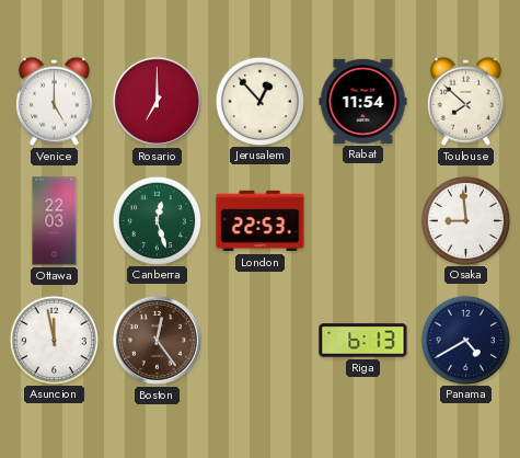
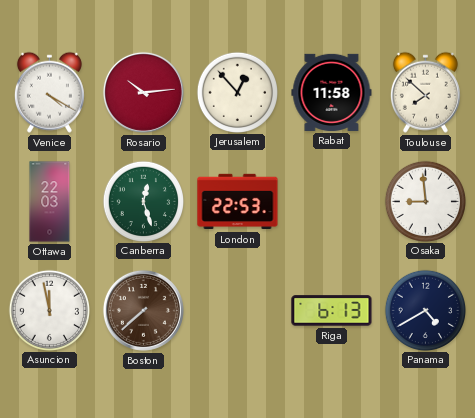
Venice: 5:00 -> 4:20
Rosario: 7:00 -> 10:14
Rabat: 11:54 -> 11:58
Boston: 12:24 -> 7:38
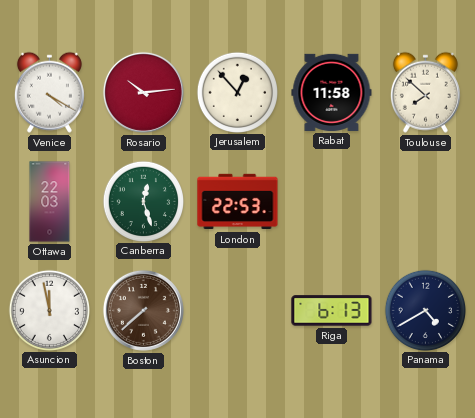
Osaka: 8:59 -> none
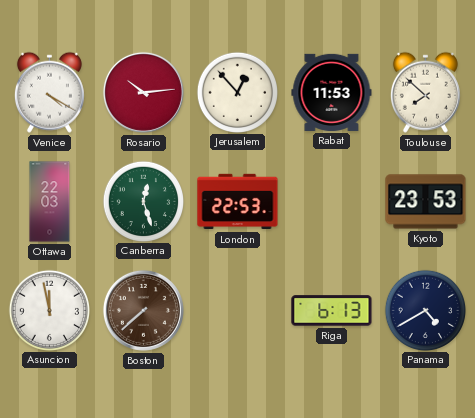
Rabat: 11:58 -> 11:53
Kyoto: none -> 23:53
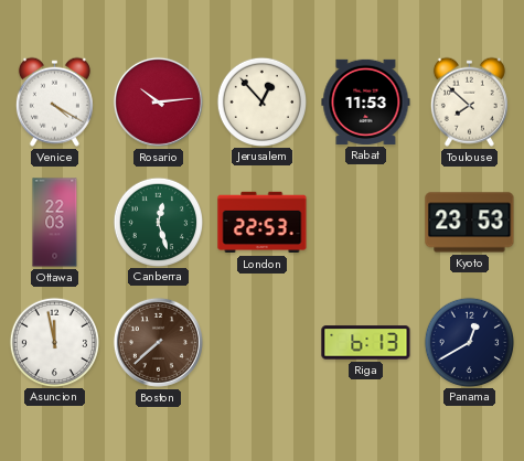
Panama: 4:40 -> 12:40
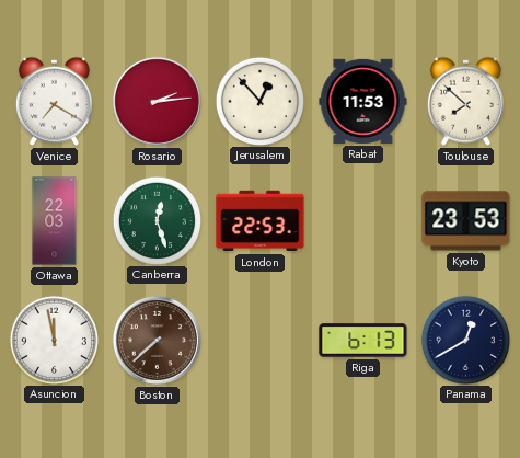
Venice: 4:20 -> 7:20
Rosario: 10:14 -> 2:14
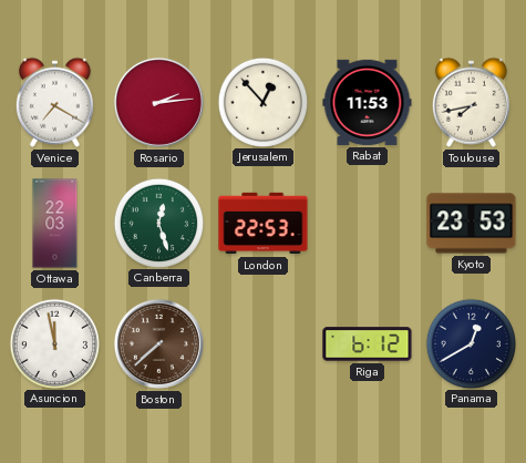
Toulouse: 7:52 -> 7:43
Riga: 6:13 -> 6:12
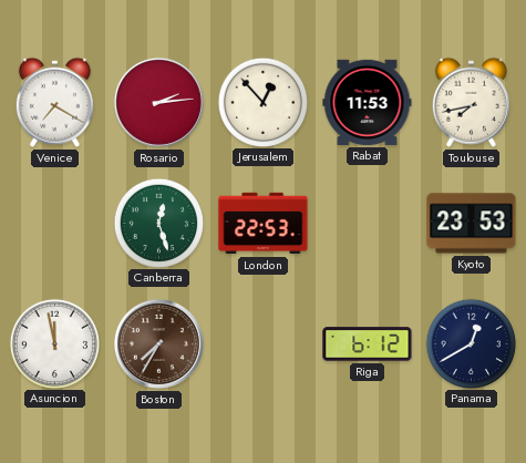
Ottawa: 22:03 -> none
Boston: 7:38 -> 7:35
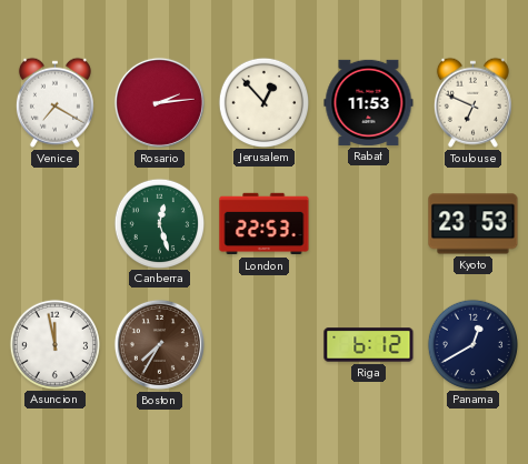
Toulouse: 7:43 -> 6:49
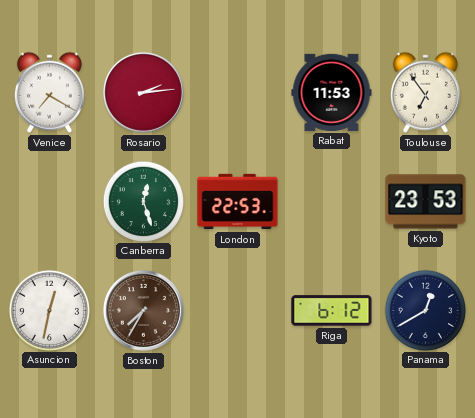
Jerusalem: 12:53 -> none
Toulouse: 6:49 -> 6:54
Asuncion: 11:58 -> 12:32
